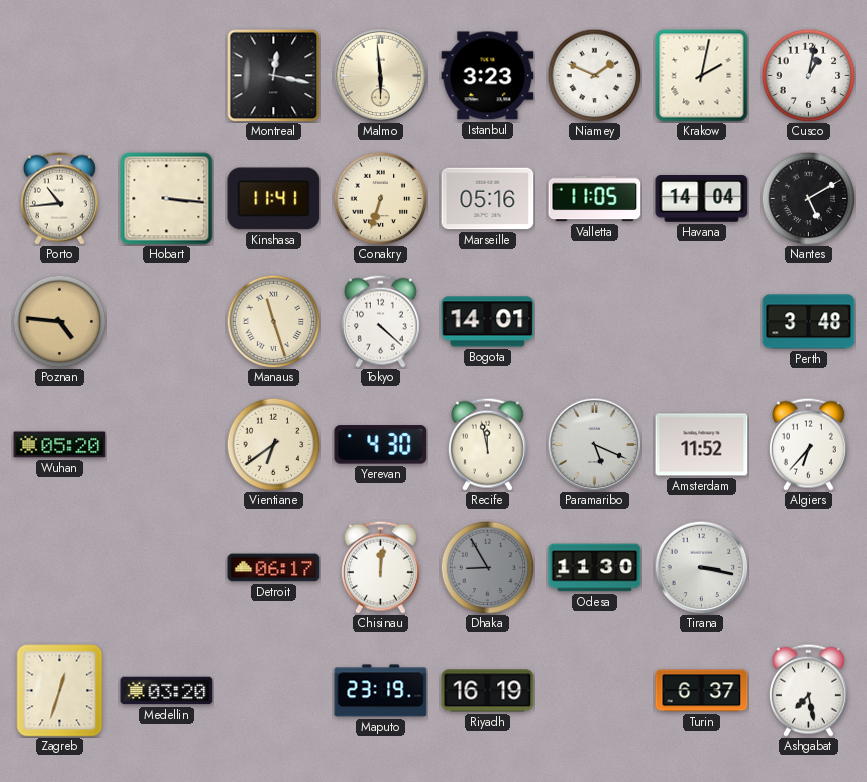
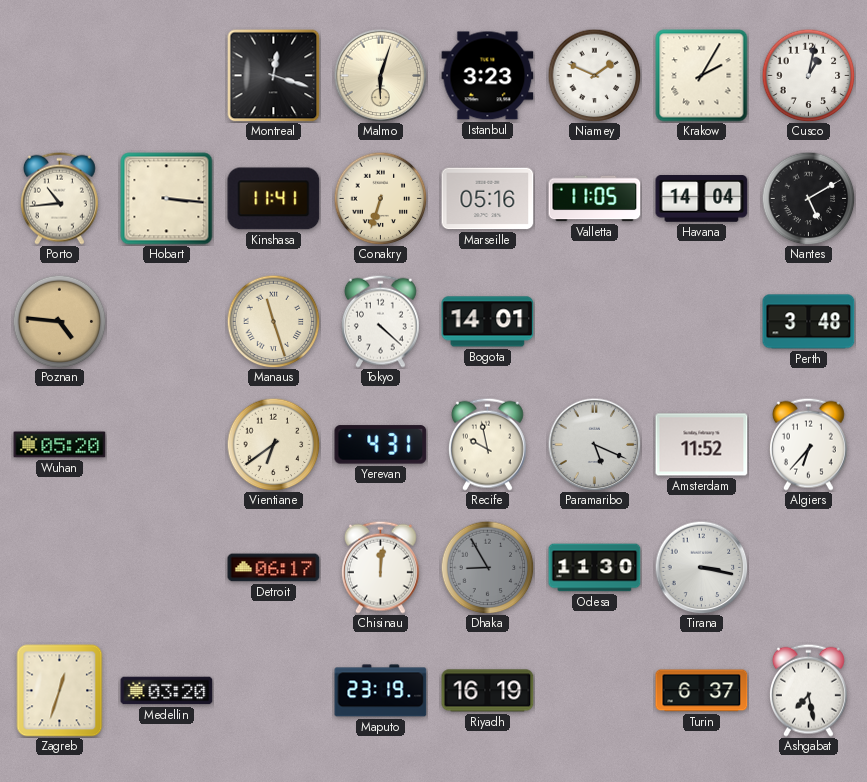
Montreal: 12:17 -> 12:18
Malmo: 5:59 -> 6:03
Krakow: 2:02 -> 2:05
Yerevan: 4:30 -> 4:31
Recife: 11:58 -> 9:58
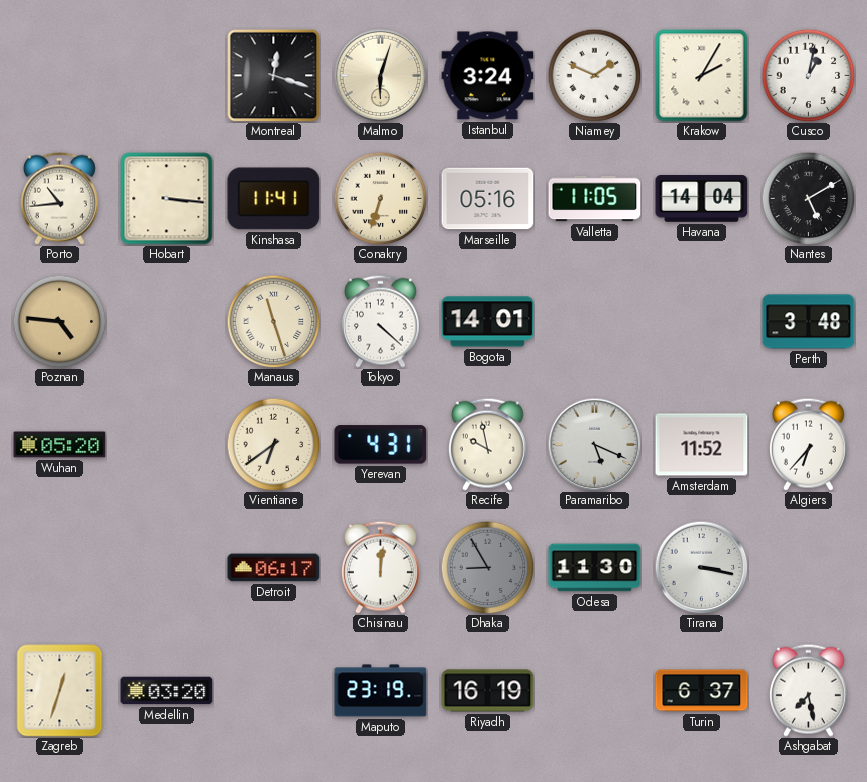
Istanbul: 3:23 -> 3:24
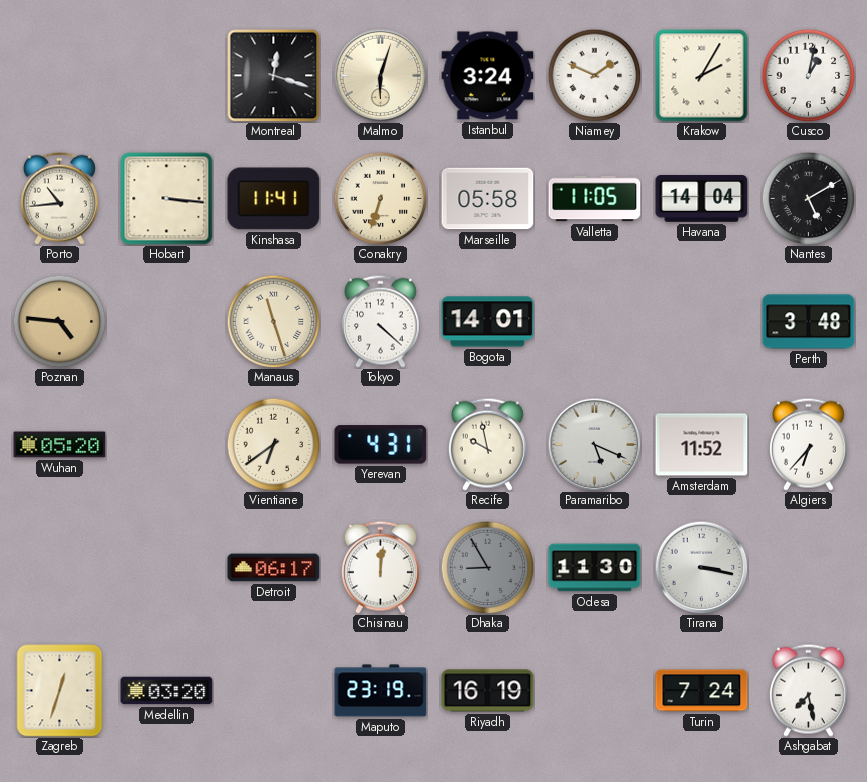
Marseille: 05:16 -> 05:58
Turin: 6:37 -> 7:24
